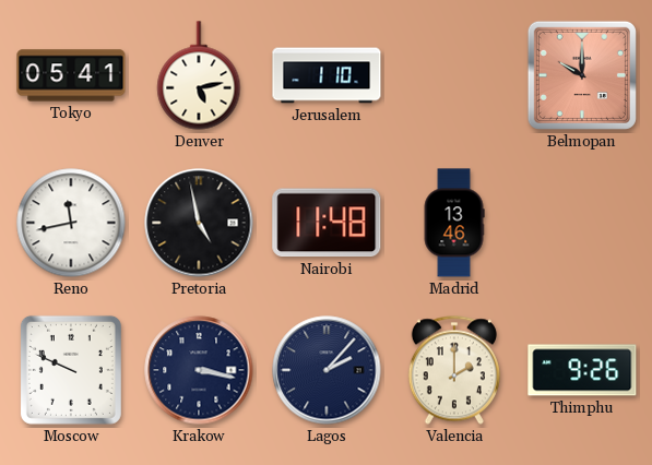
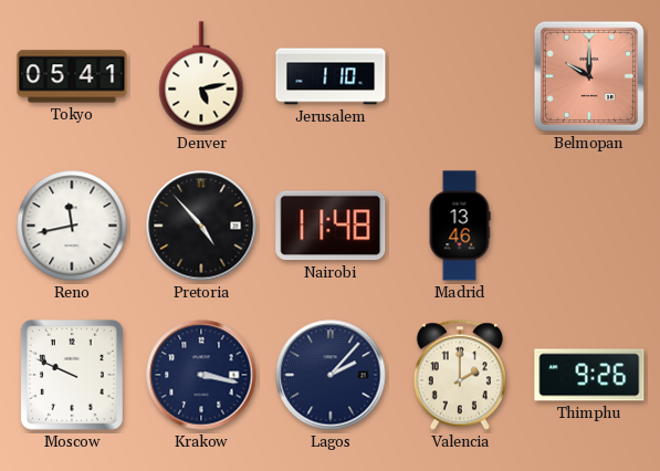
Pretoria: 4:58 -> 4:53
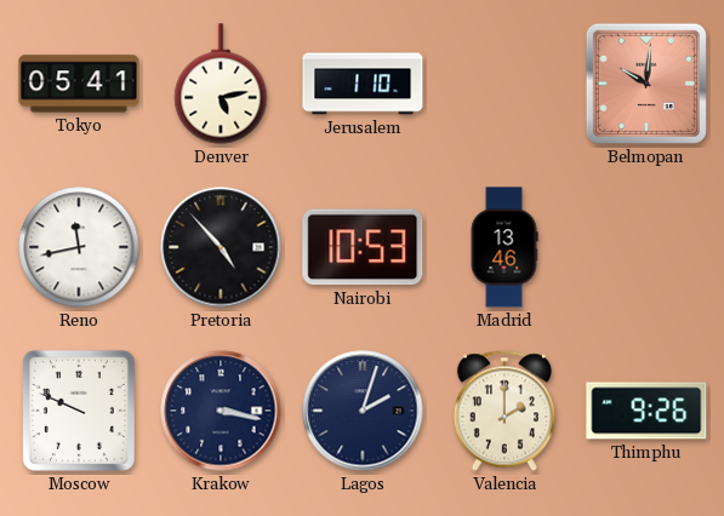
Belmopan: 10:00 -> 10:01
Nairobi: 11:48 -> 10:53
Lagos: 2:07 -> 2:03
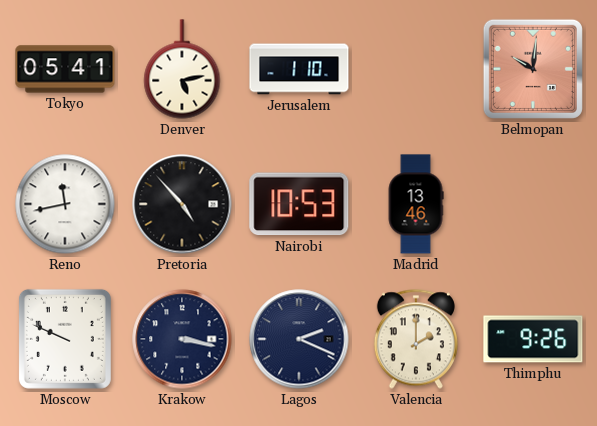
Lagos: 2:03 -> 2:19
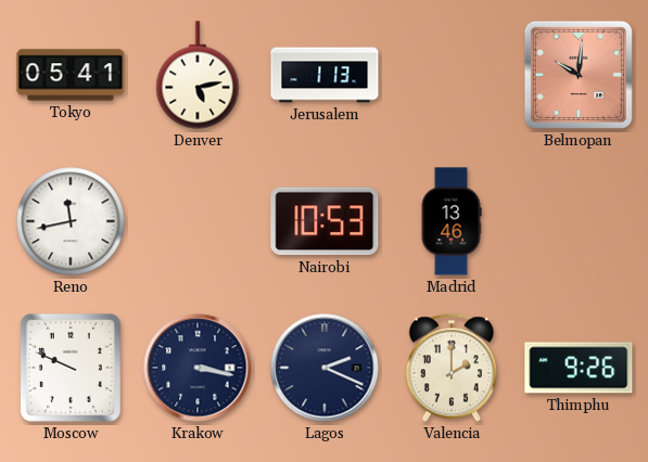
Jerusalem: 1:10 -> 1:13
Pretoria: 4:53 -> none
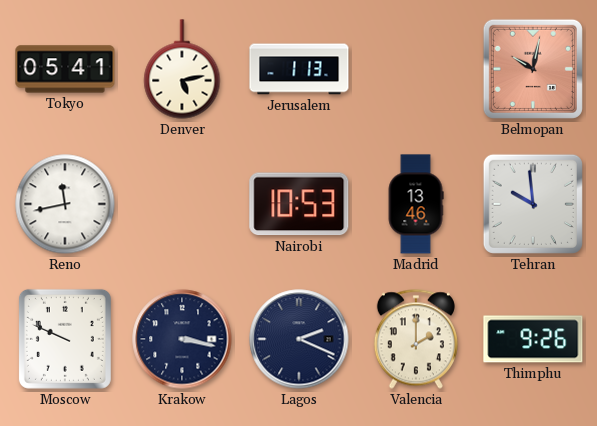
Belmopan: 10:01 -> 10:02
Tehran: none -> 9:59
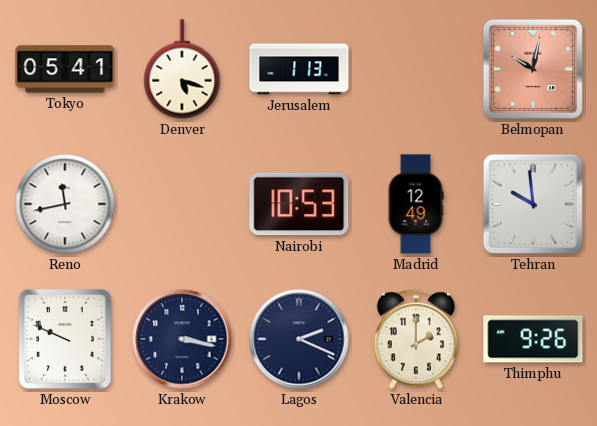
Denver: 5:13 -> 5:18
Madrid: 13:46 -> 12:49
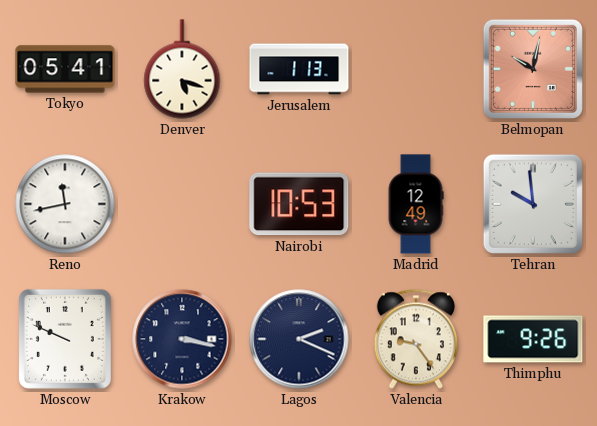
Valencia: 2:00 -> 9:24
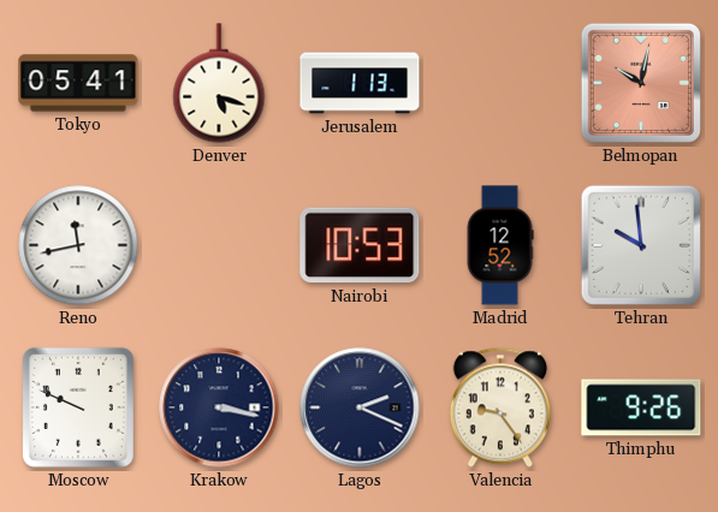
Madrid: 12:49 -> 12:52
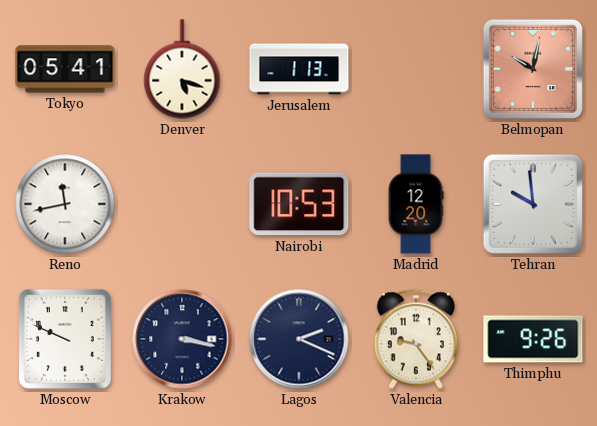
Madrid: 12:52 -> 12:20
